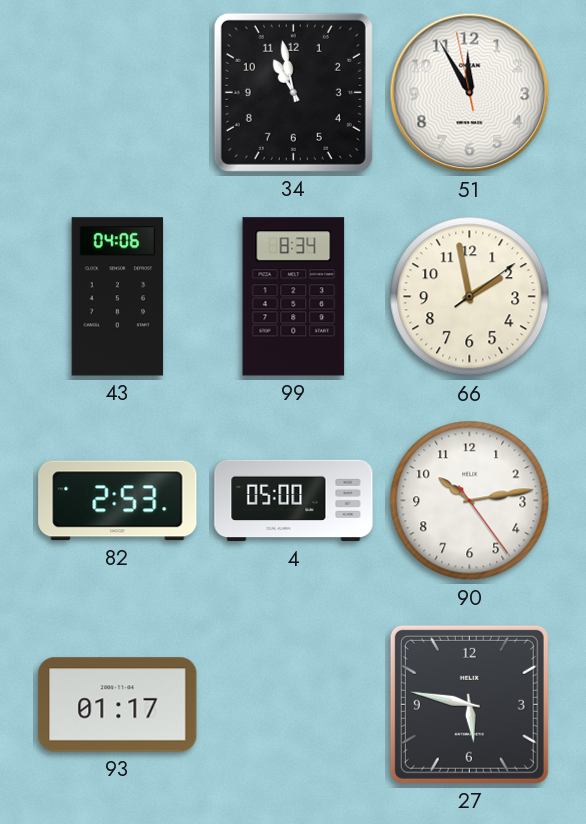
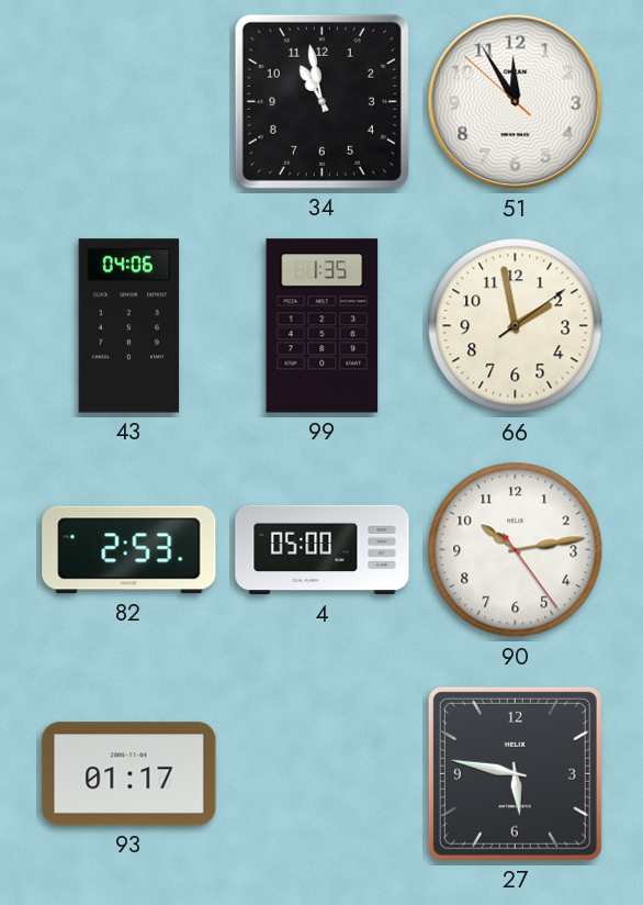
51: 11:54:58 -> 11:54:52
99: 8:34 -> 1:35
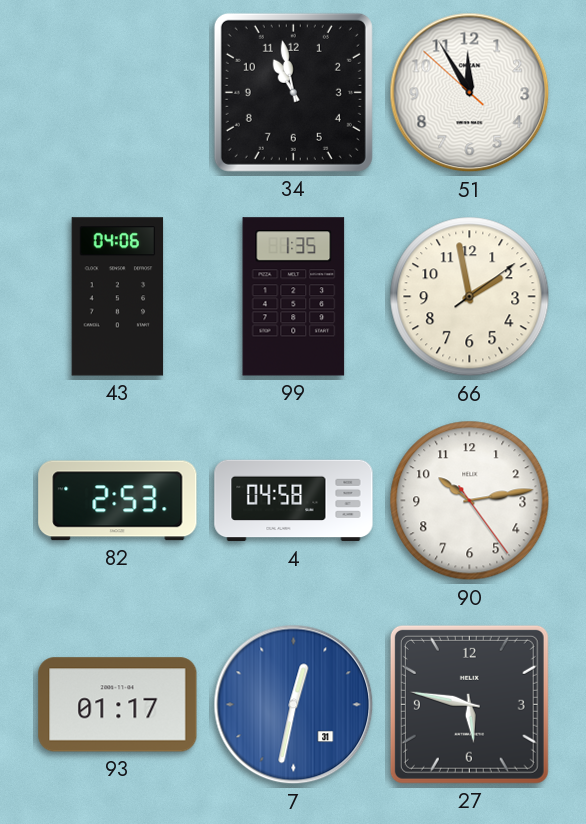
4: 05:00 -> 04:58
7: none -> 12:32
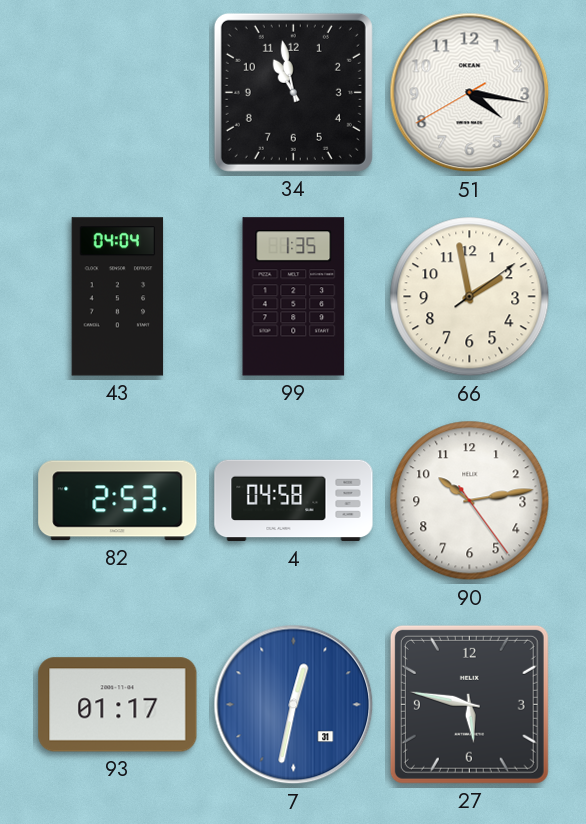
51: 11:54 -> 4:16
43: 04:06 -> 04:04
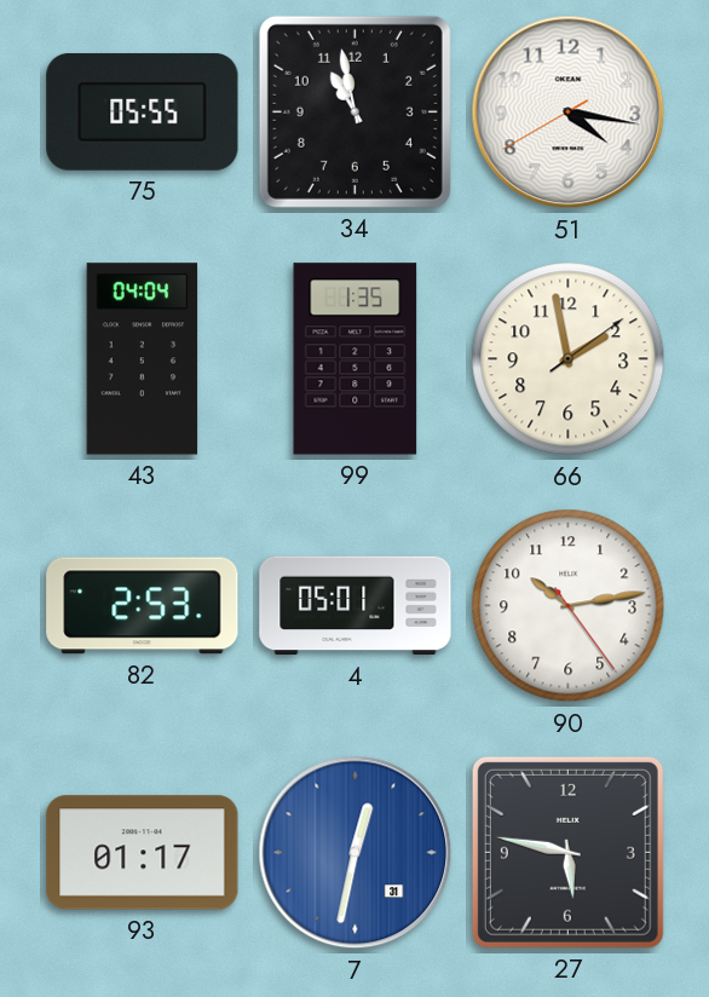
75: none -> 05:55
4: 04:58 -> 05:01
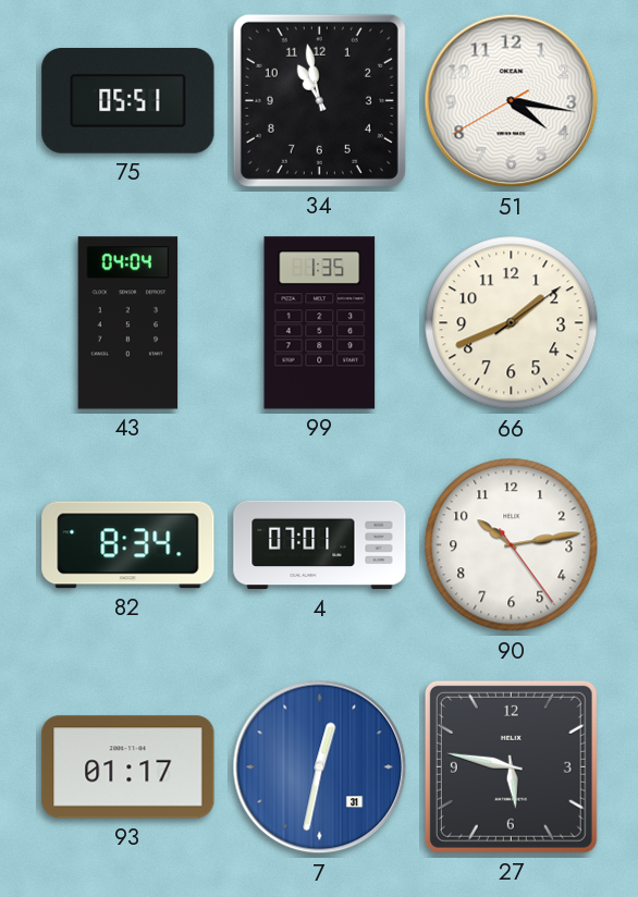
75: 05:55 -> 05:51
66: 1:58 -> 1:41
82: 2:53 -> 8:34
4: 05:01 -> 07:01
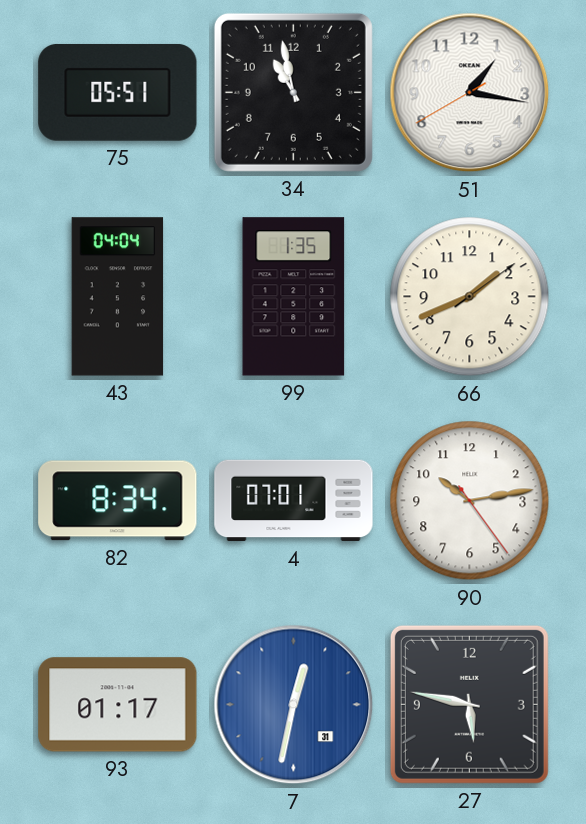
51: 4:16 -> 1:16
